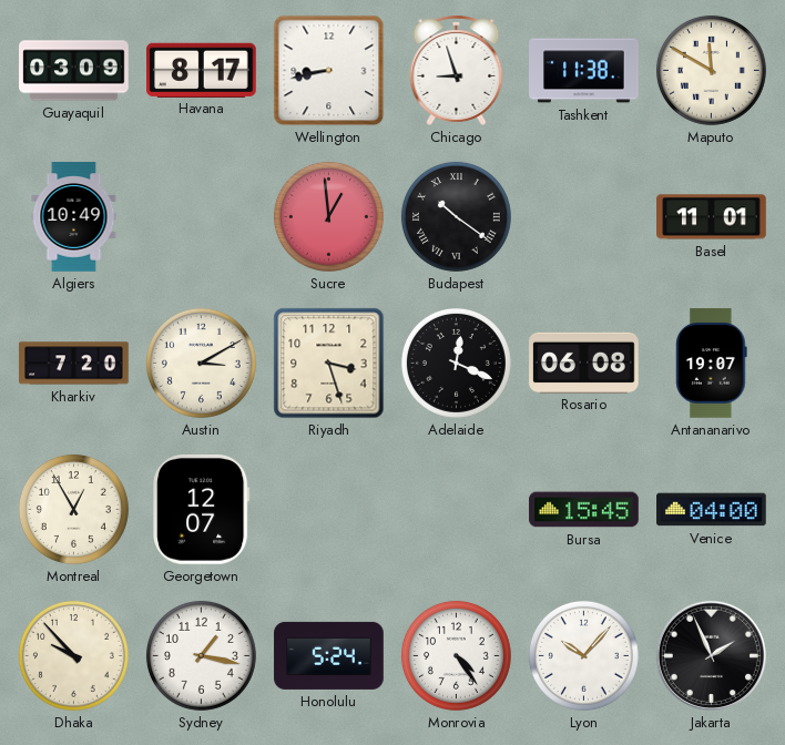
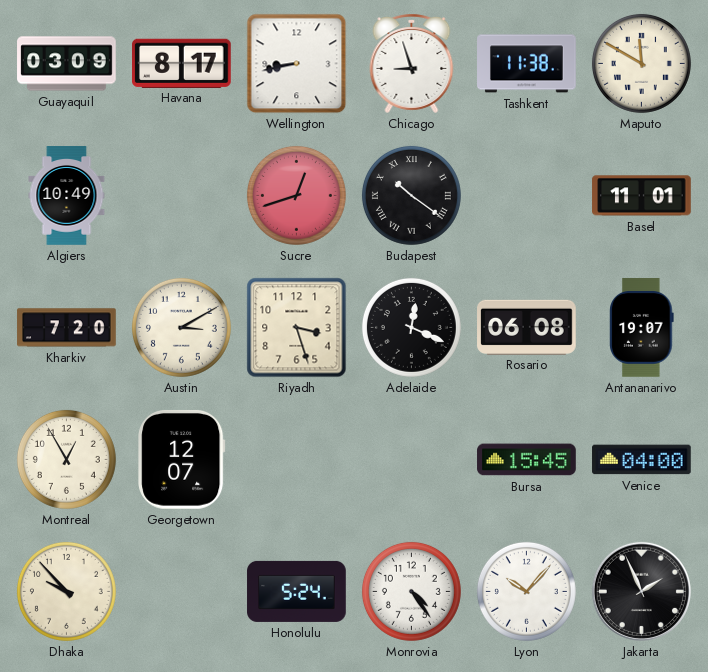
Sucre: 12:59 -> 12:42
Sydney: 1:17 -> none
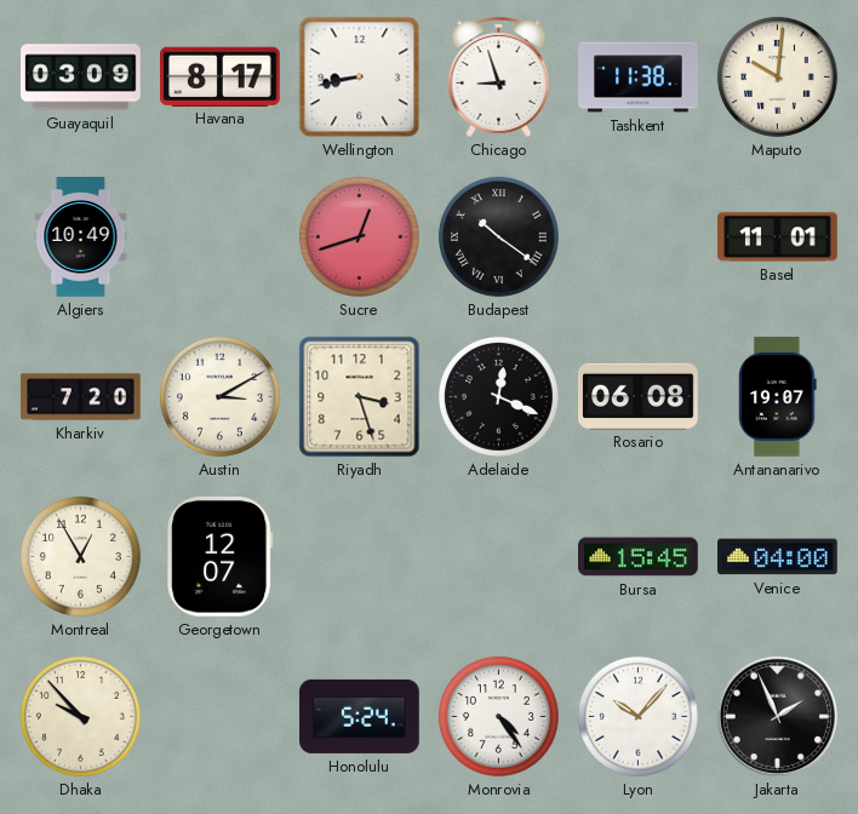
Maputo: 11:50 -> 10:01
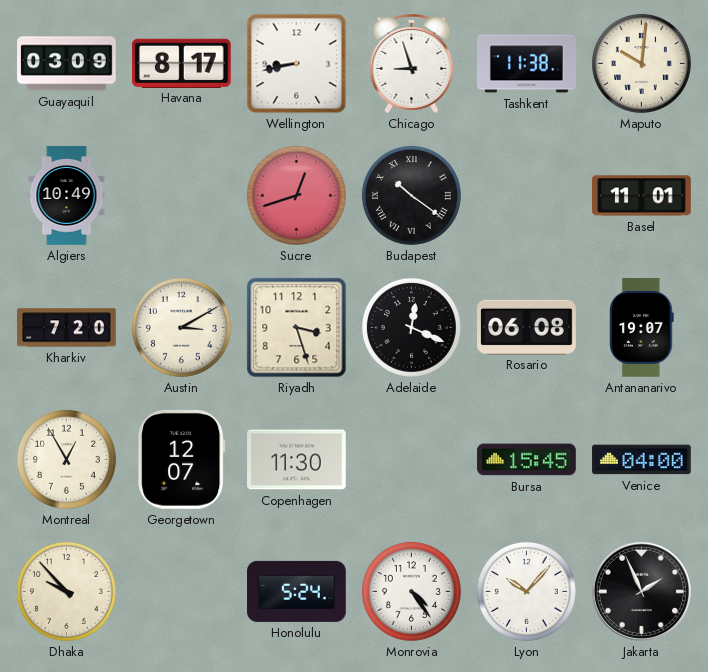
Copenhagen: none -> 11:30
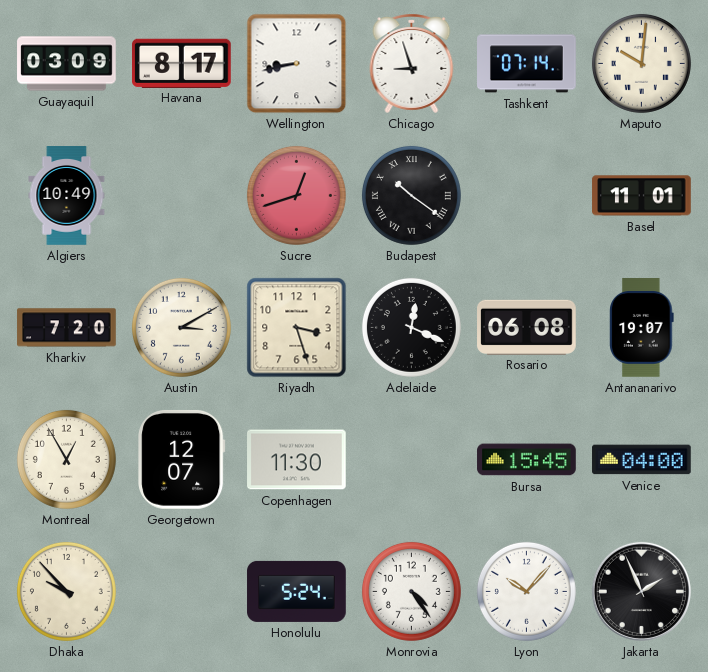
Tashkent: 11:38 -> 07:14
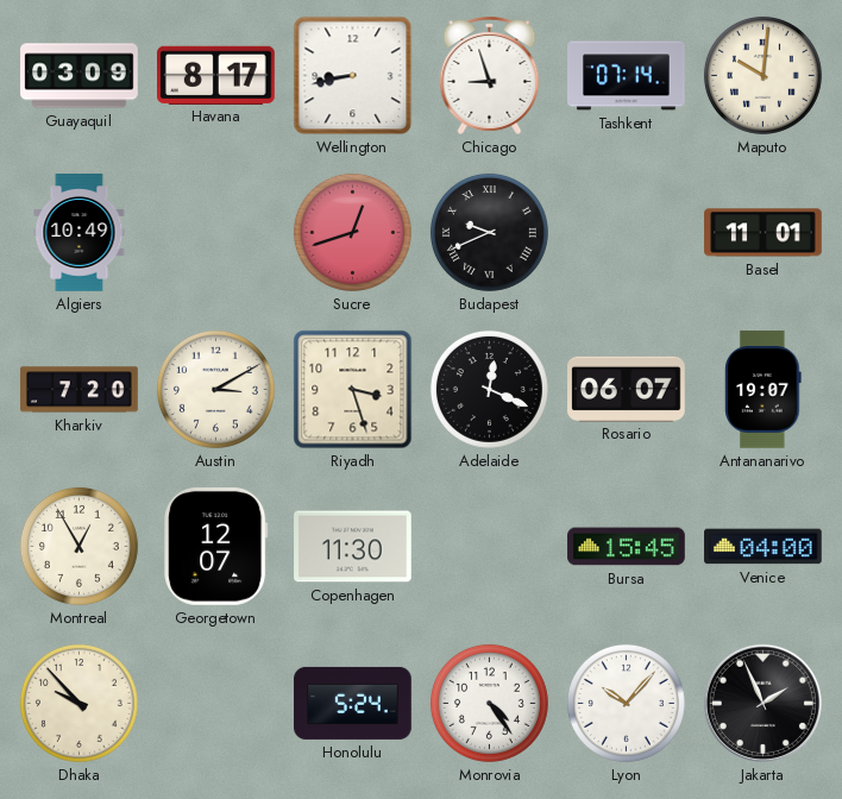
Budapest: 10:21 -> 9:41
Rosario: 06:08 -> 06:07
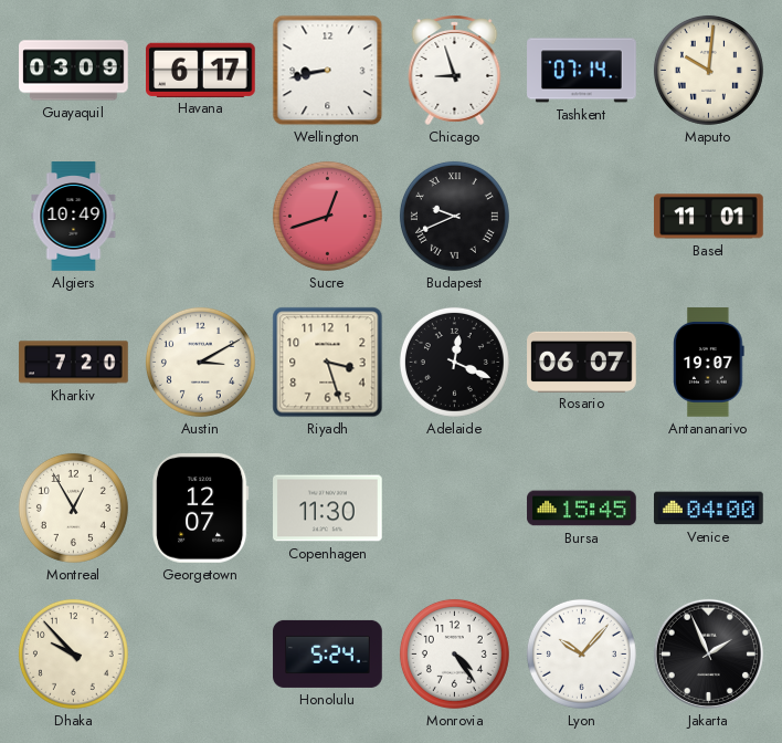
Havana: 8:17 -> 6:17
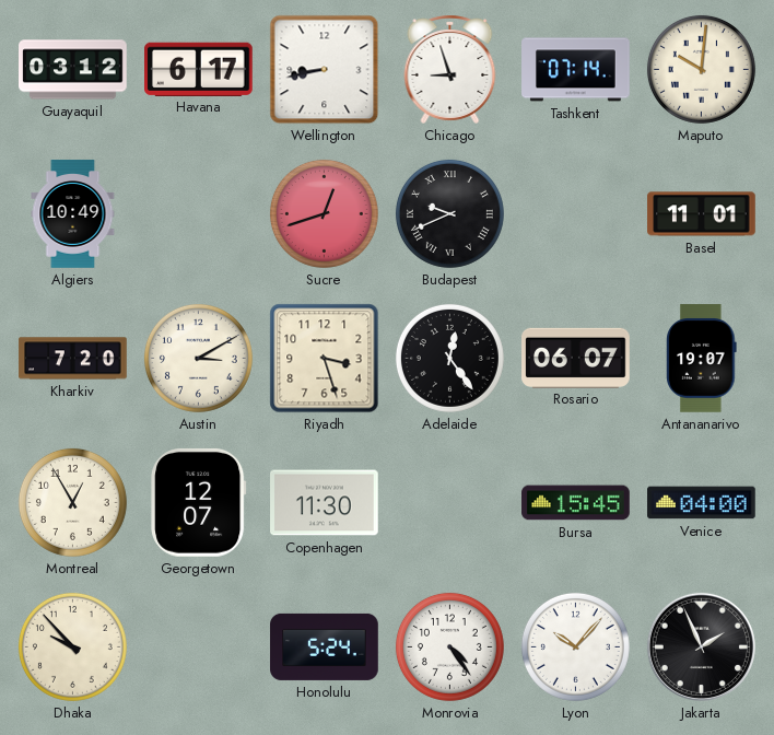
Guayaquil: 03:09 -> 03:12
Adelaide: 12:19 -> 12:24
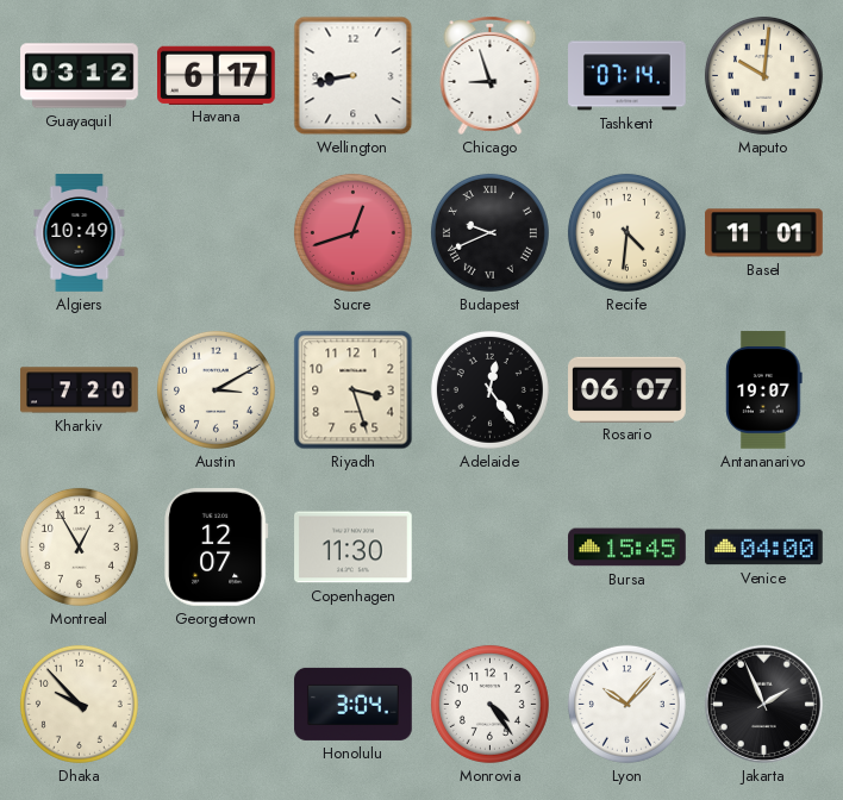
Recife: none -> 4:31
Honolulu: 5:24 -> 3:04
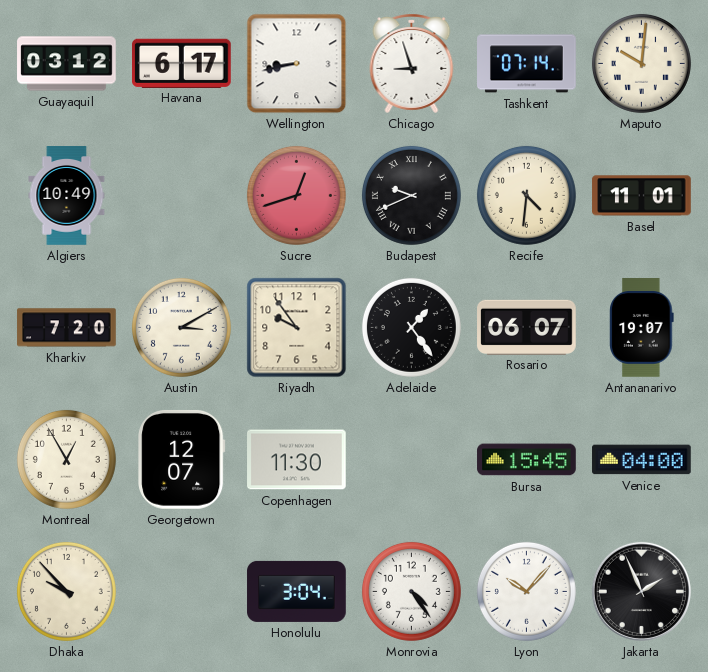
Riyadh: 3:27 -> 9:54
Adelaide: 12:24 -> 1:24
